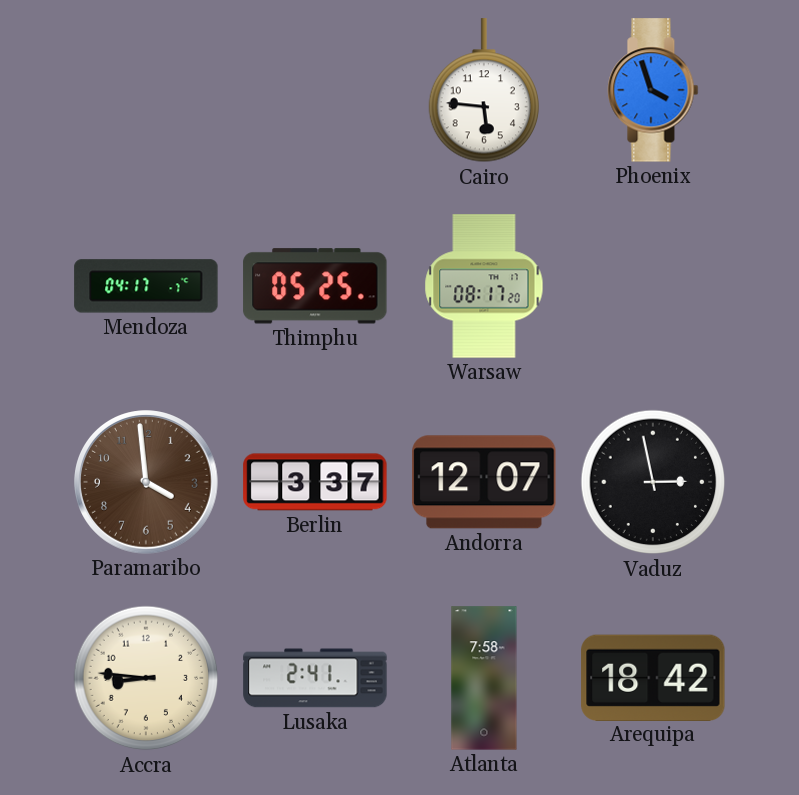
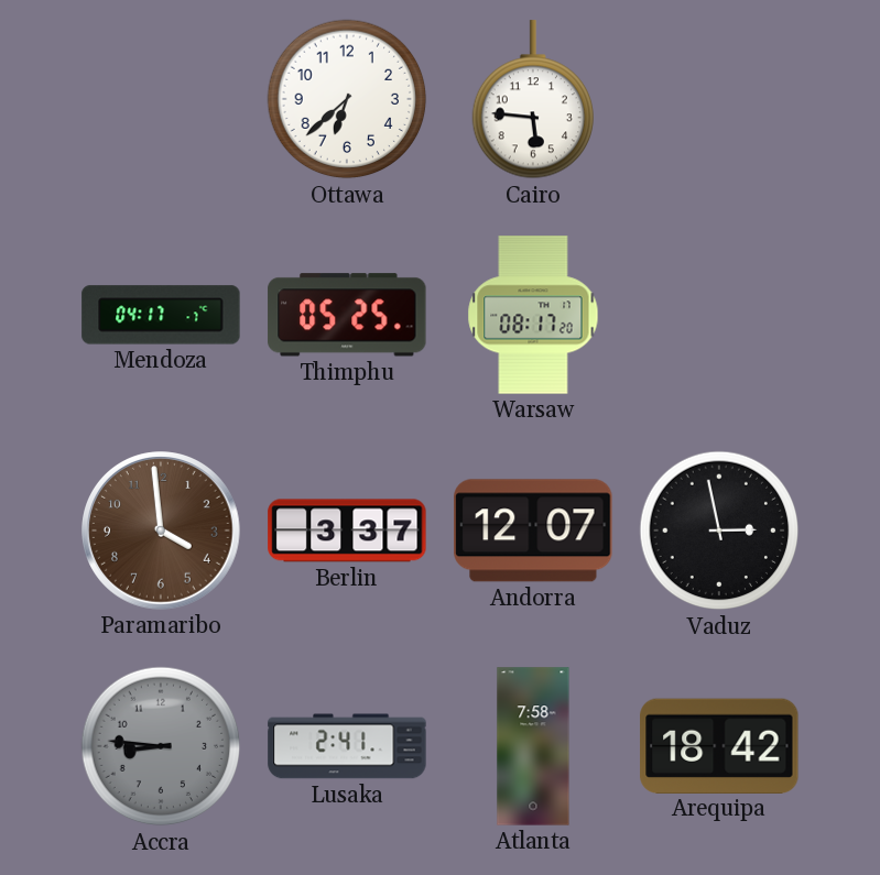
Ottawa: none -> 6:38
Phoenix: 3:57 -> none
Accra dial: cream -> grey
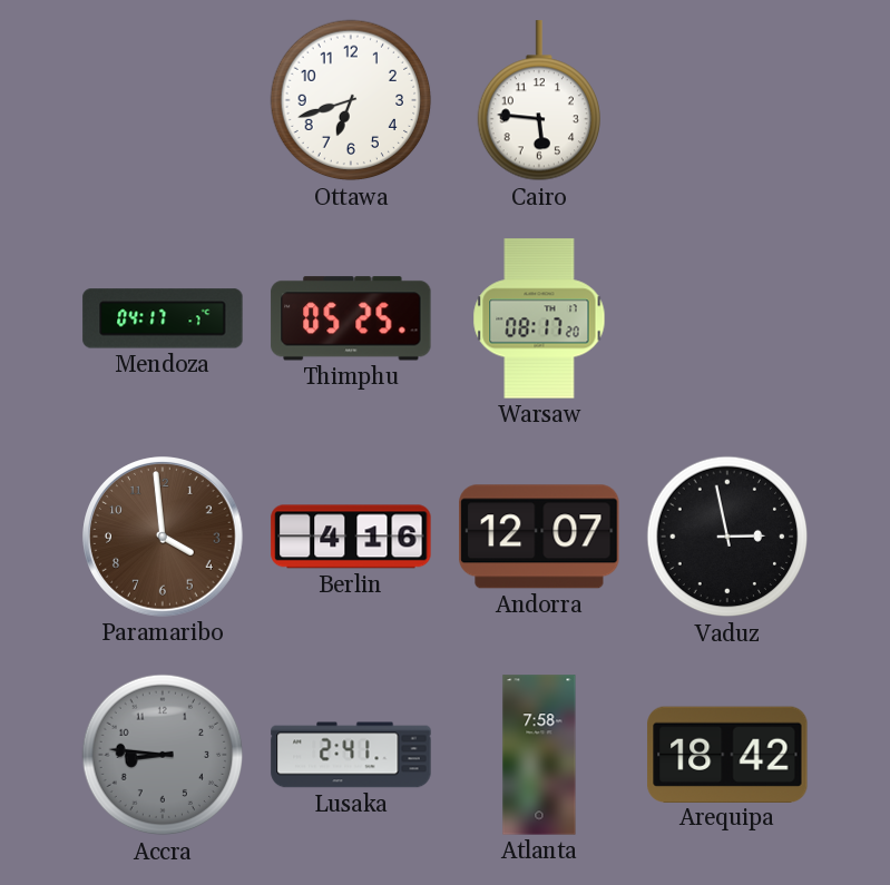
Ottawa: 6:38 -> 6:42
Berlin: 3:37 -> 4:16
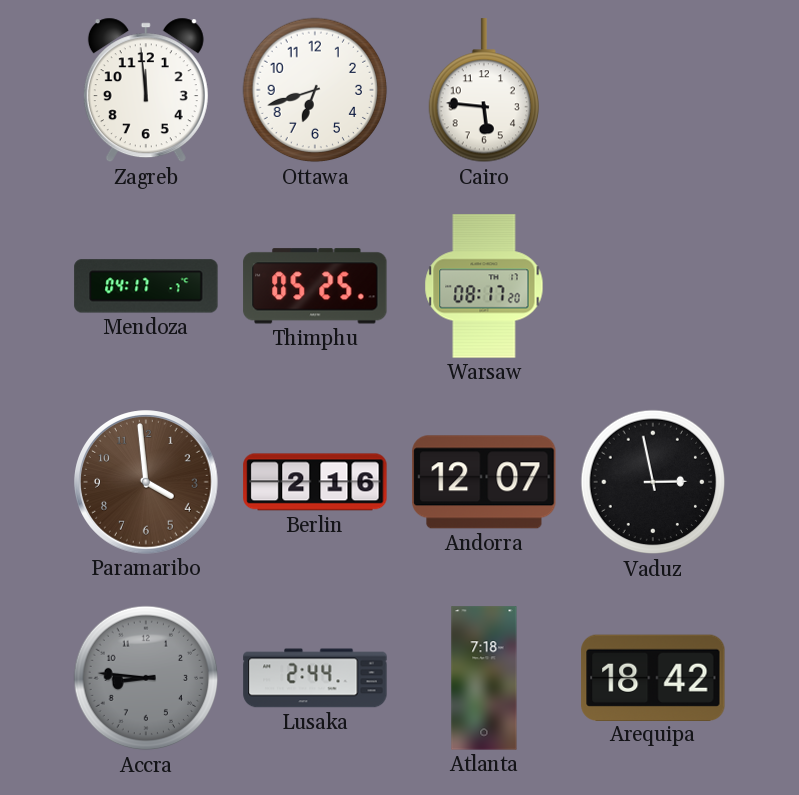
Zagreb: none -> 11:59
Berlin: 4:16 -> 2:16
Lusaka: 2:41 -> 2:44
Atlanta: 7:58 -> 7:18
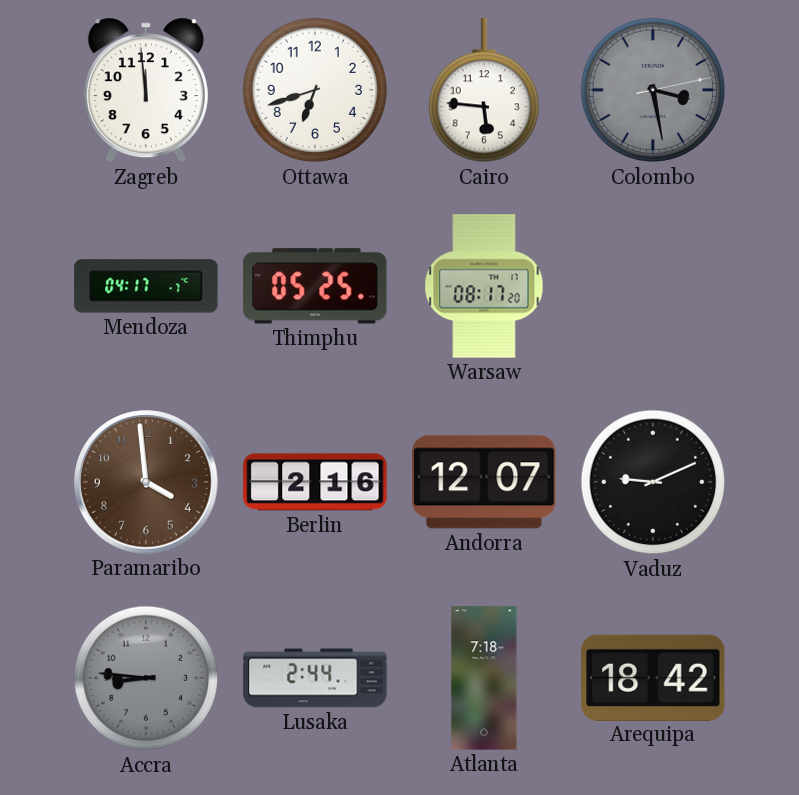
Colombo: none -> 3:28
Vaduz: 2:58 -> 9:11
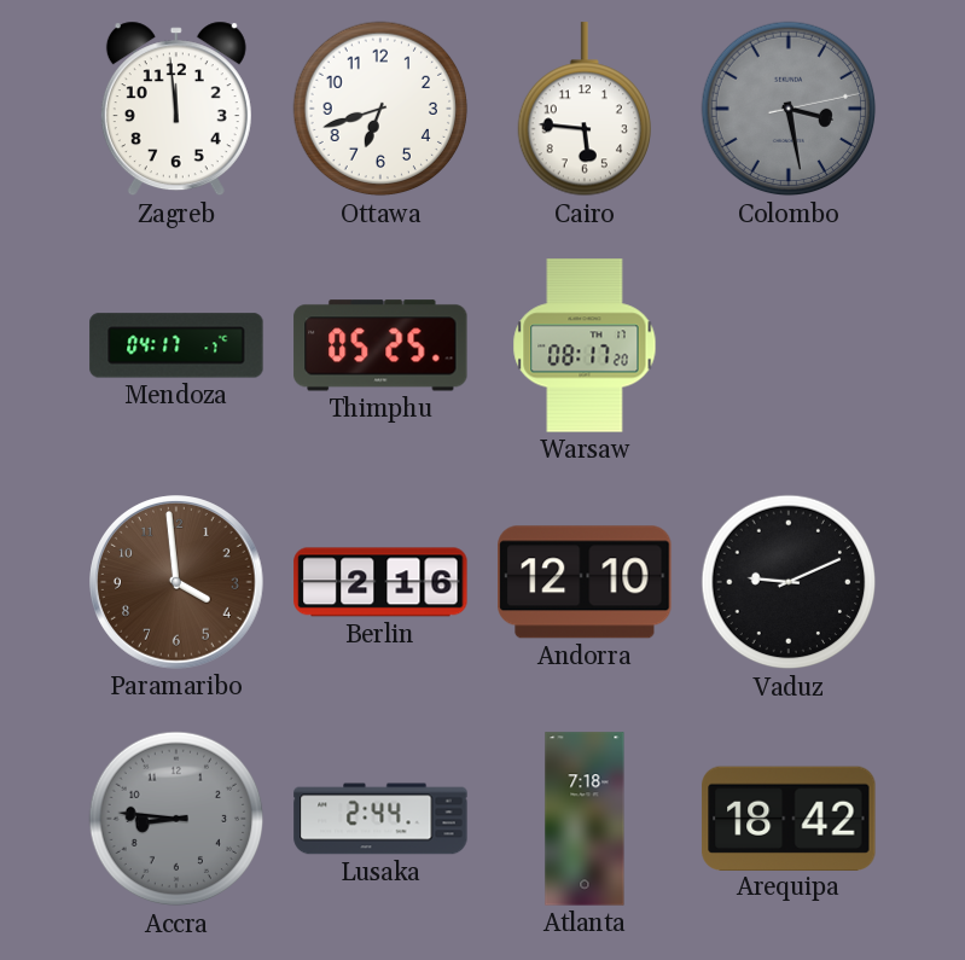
Andorra: 12:07 -> 12:10
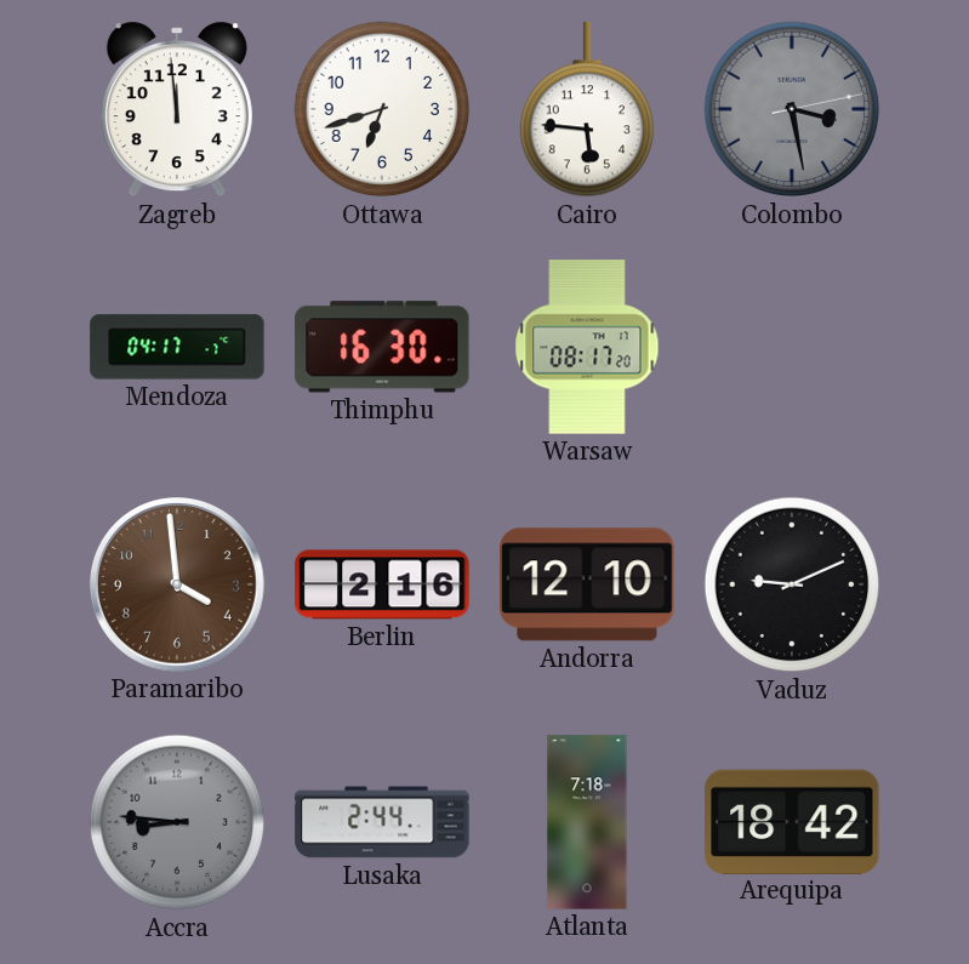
Thimphu: 05:25 -> 16:30
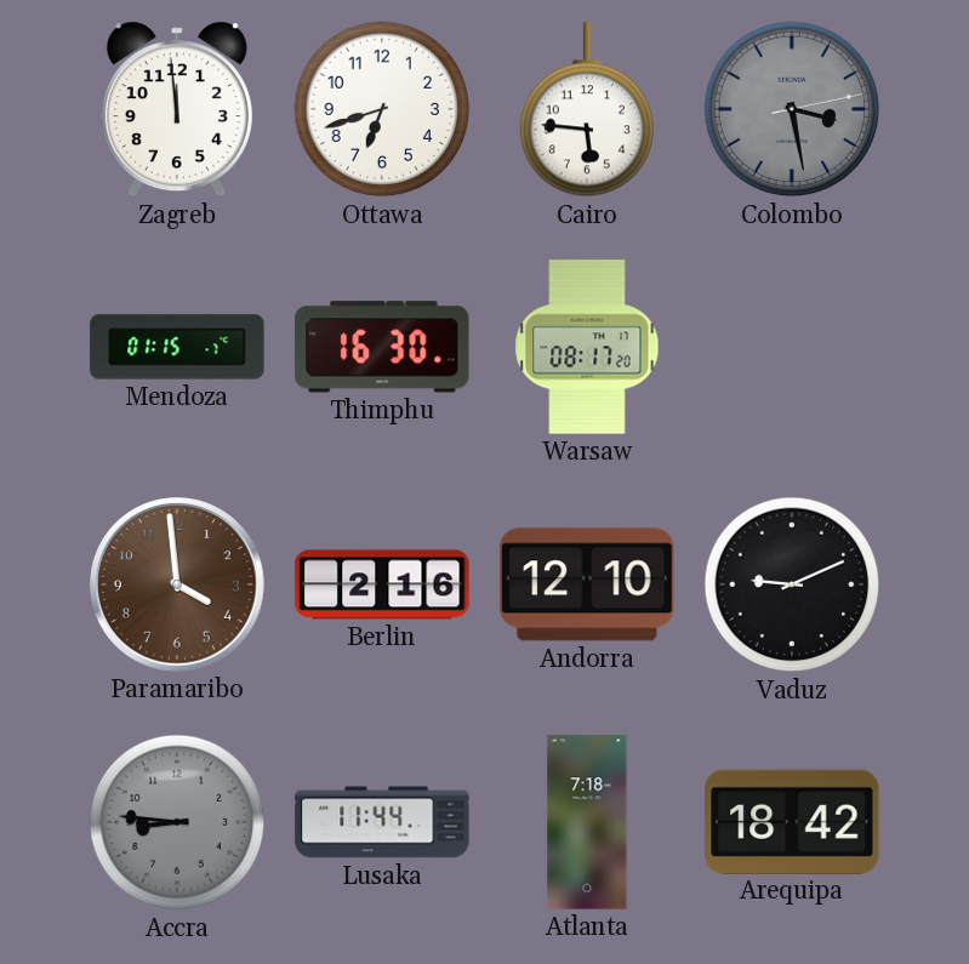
Mendoza: 04:17 -> 01:15
Lusaka: 2:44 -> 11:44
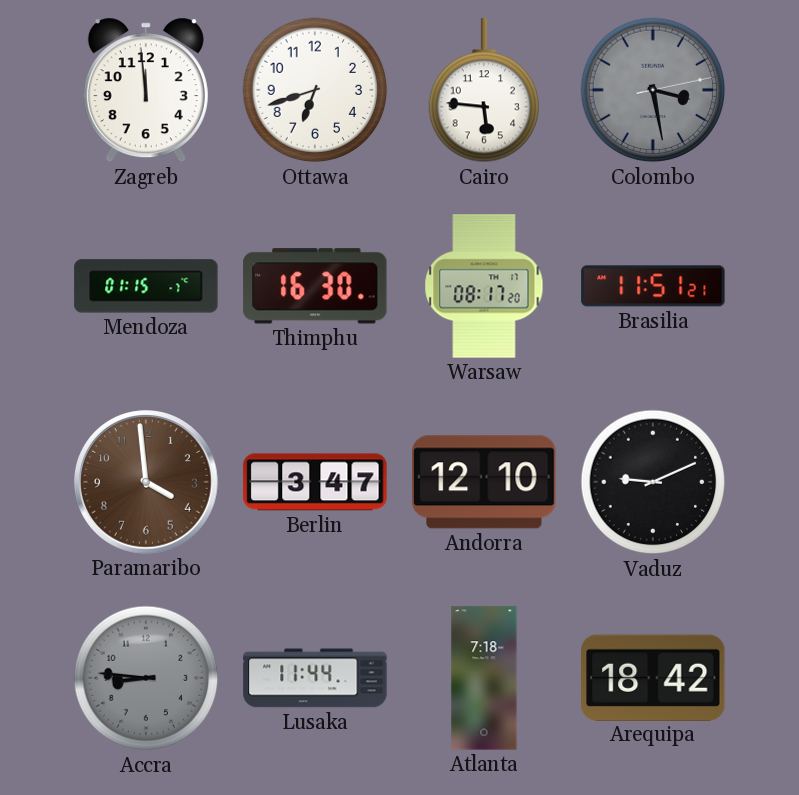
Brasilia: none -> 11:51
Berlin: 2:16 -> 3:47
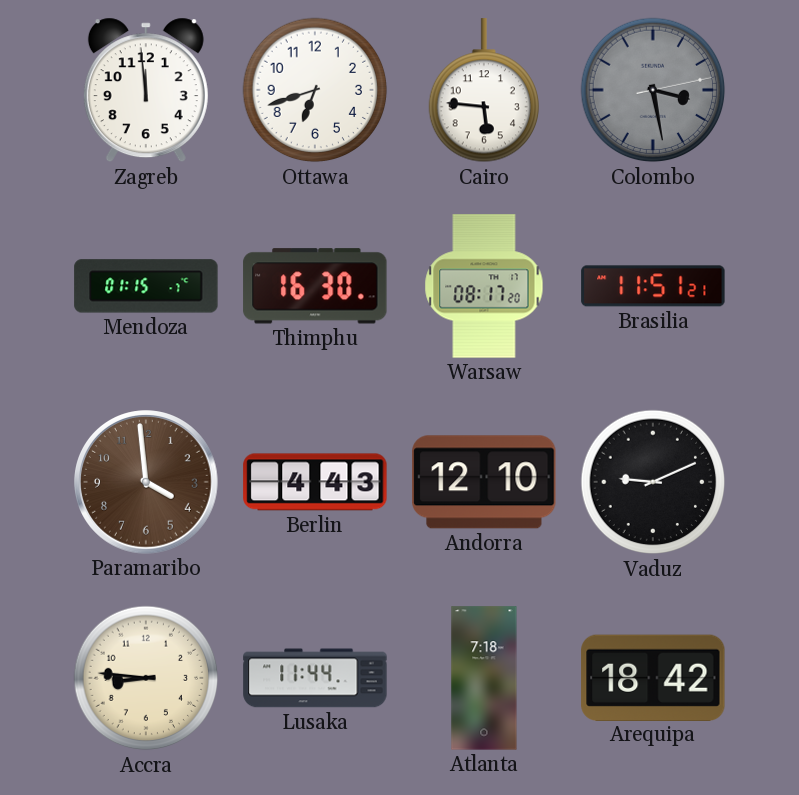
Berlin: 3:47 -> 4:43
Accra dial: grey -> cream
